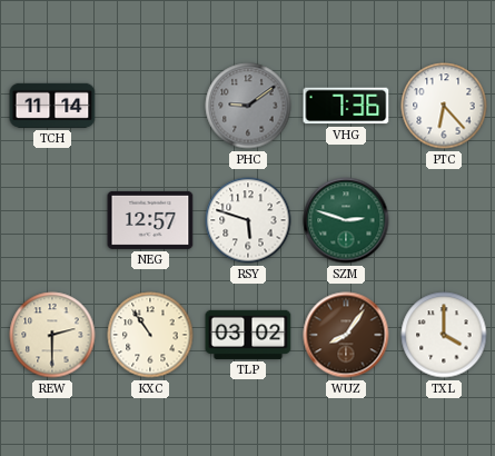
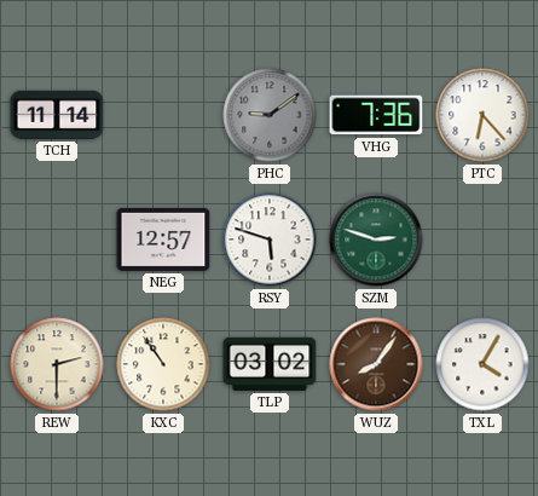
TXL: 4:00 -> 4:05
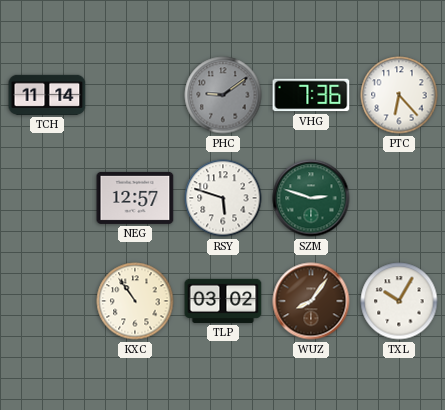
REW: 2:30 -> none
TXL: 4:05 -> 10:05
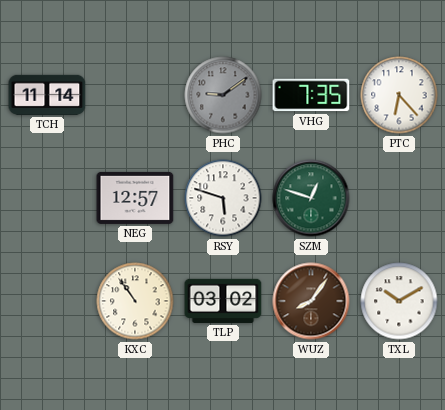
VHG: 7:36 -> 7:35
SZM: 2:48 -> 12:48
TXL: 10:05 -> 10:10
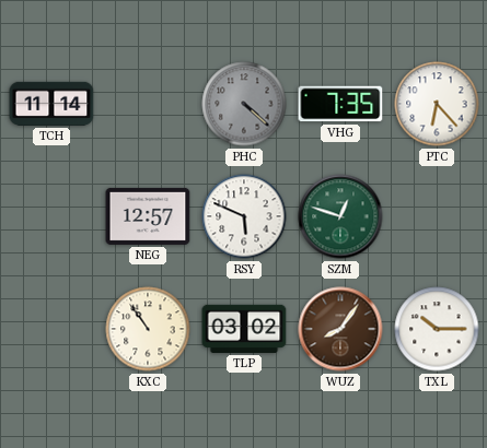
PHC: 9:09 -> 4:22
RSY: 5:48 -> 5:49
TXL: 10:10 -> 10:15
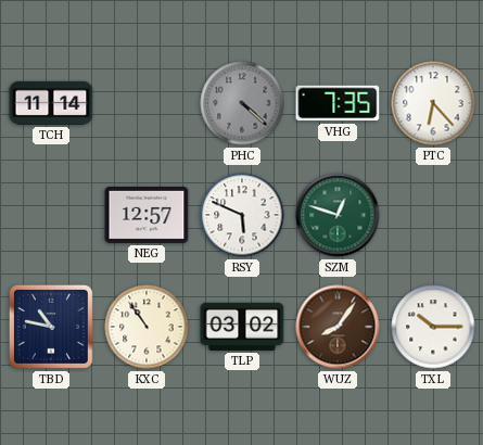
TBD: none -> 10:47
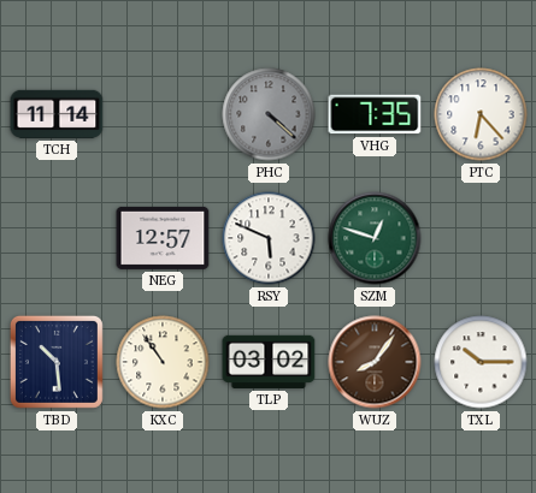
TBD: 10:47 -> 10:29
